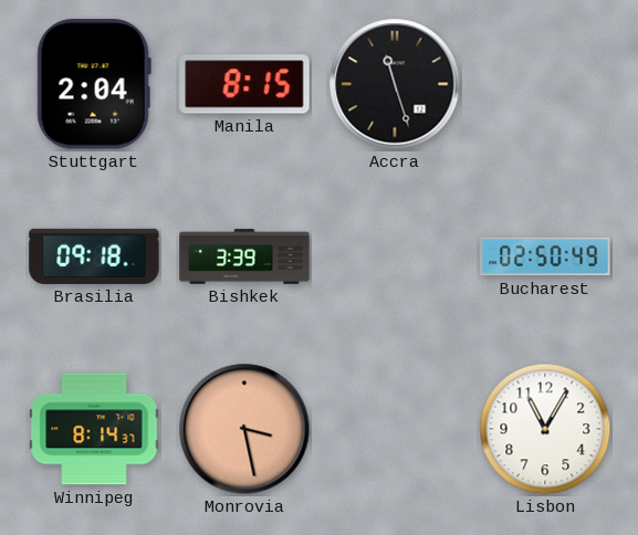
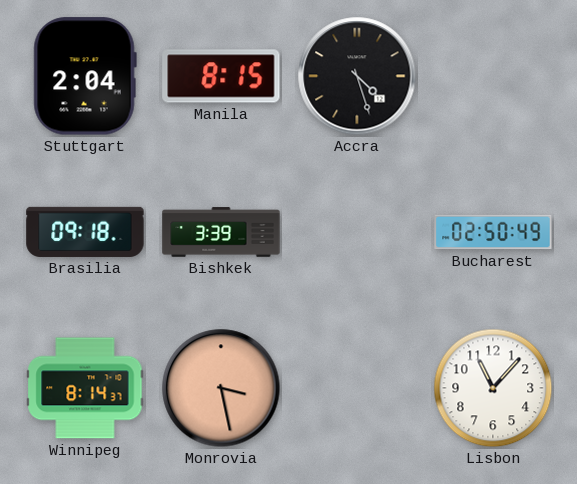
Accra: 11:27 -> 4:27
Lisbon: 11:05 -> 11:07
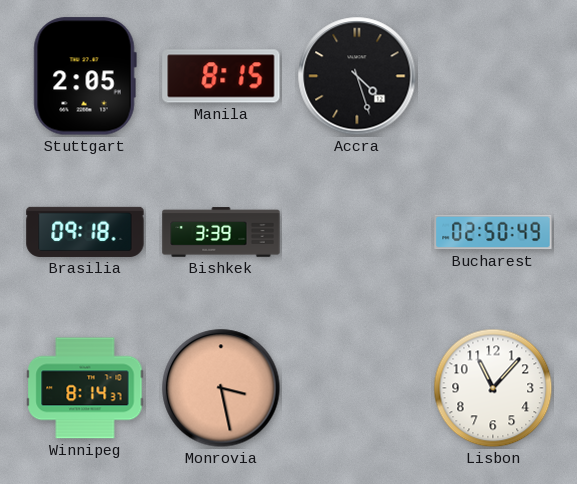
Stuttgart: 2:04 -> 2:05
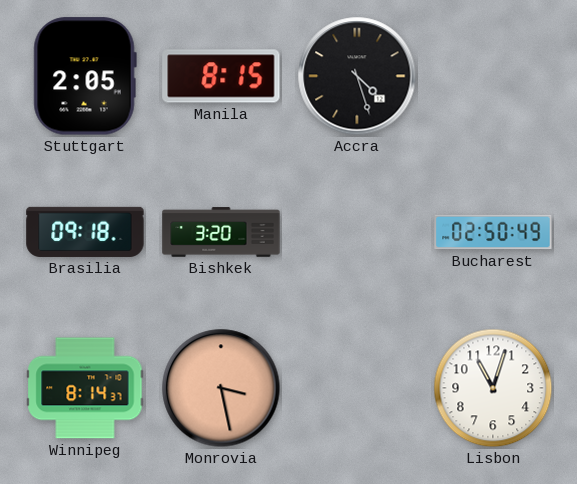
Bishkek: 3:39 -> 3:20
Lisbon: 11:07 -> 11:03
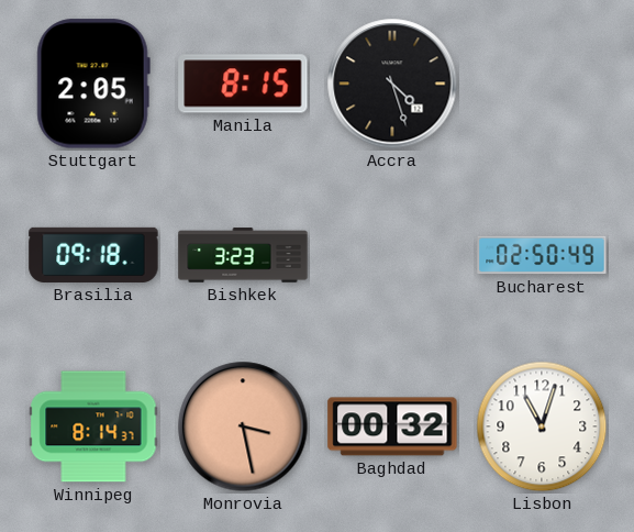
Bishkek: 3:20 -> 3:23
Baghdad: none -> 00:32
